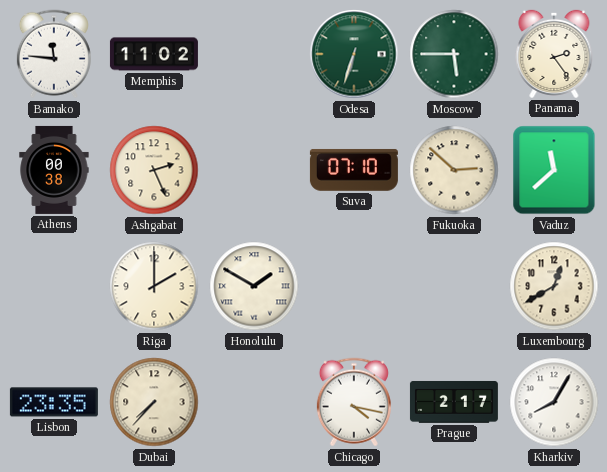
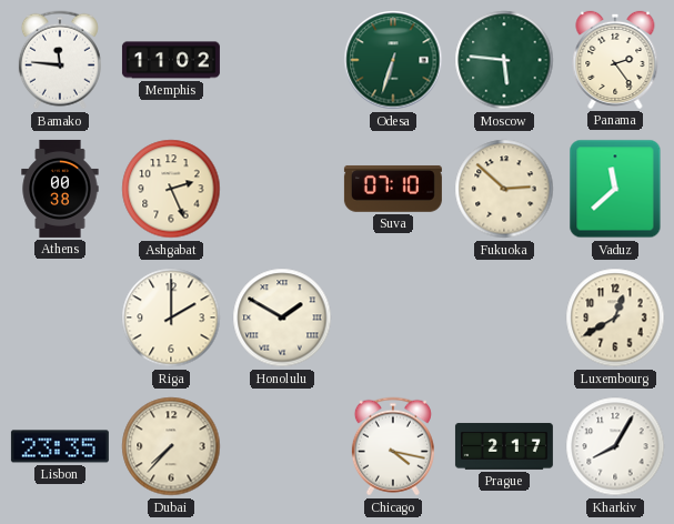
Moscow: 5:45 -> 5:46
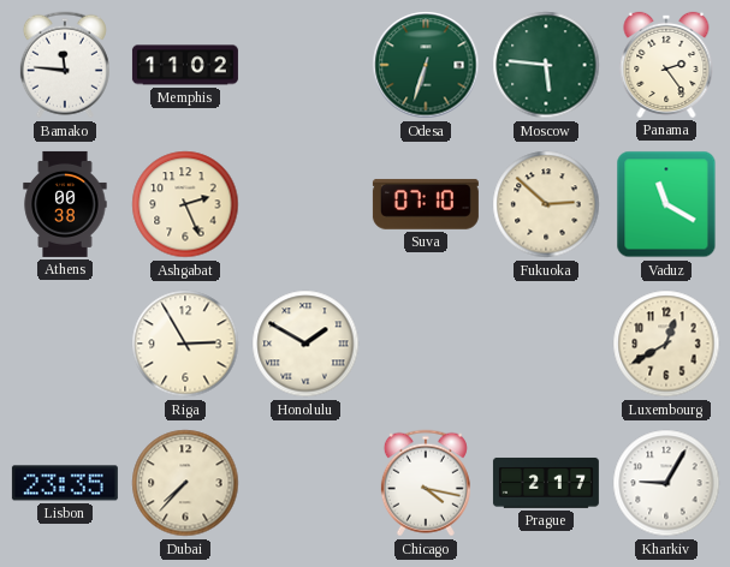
Vaduz: 11:38 -> 11:20
Riga: 2:00 -> 2:55
Kharkiv: 8:05 -> 9:05
